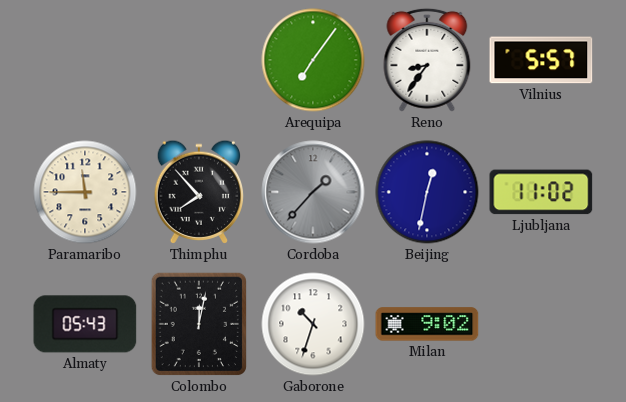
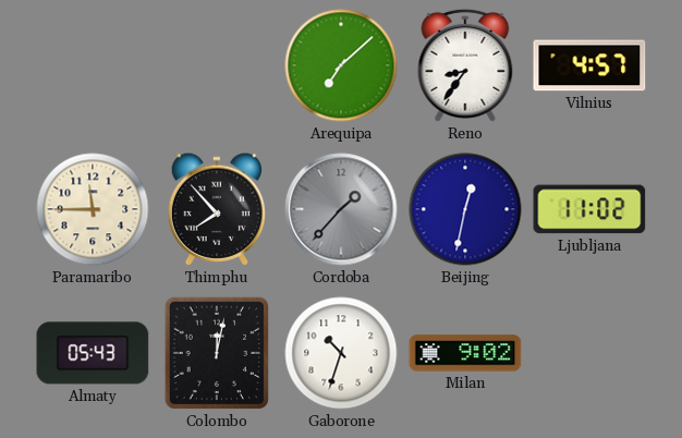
Arequipa: 7:06 -> 7:08
Vilnius: 5:57 -> 4:57
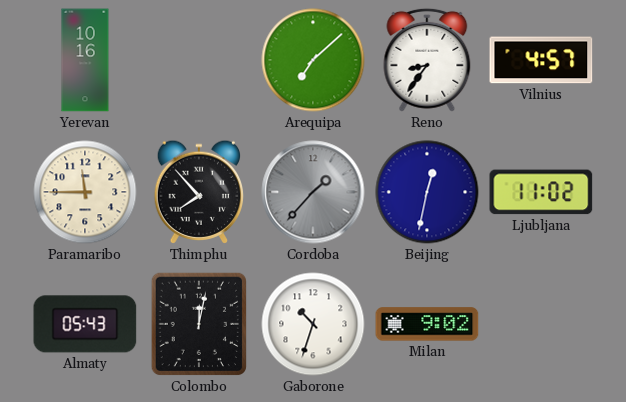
Yerevan: none -> 10:16
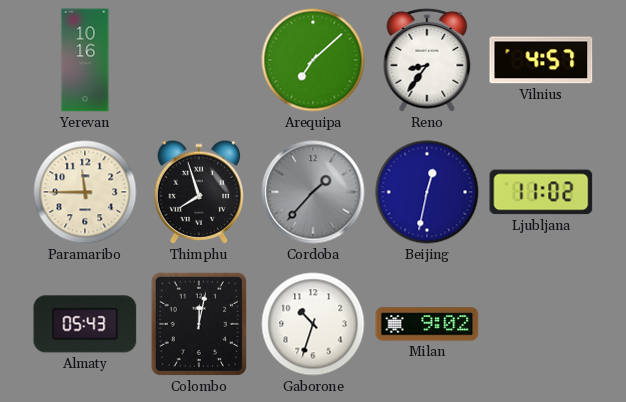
Thimphu: 7:53 -> 7:57
